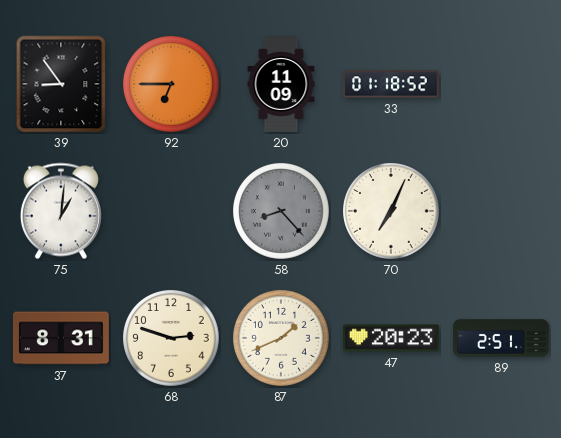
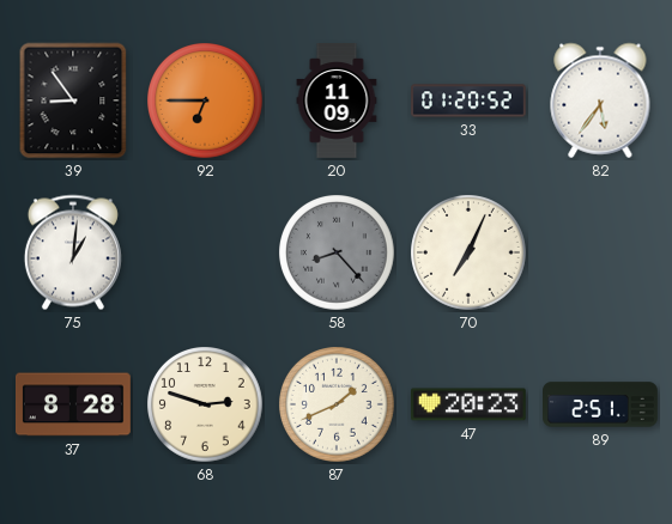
33: 01:18 -> 01:20
82: none -> 5:36
37: 8:31 -> 8:28
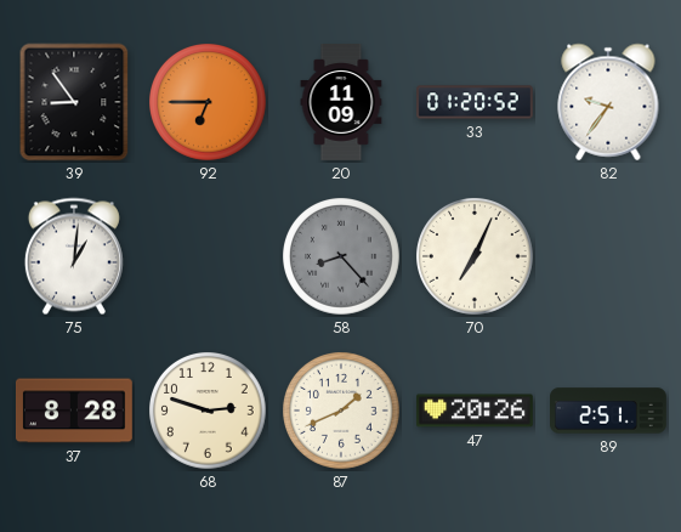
82: 5:36 -> 9:36
47: 20:23 -> 20:26
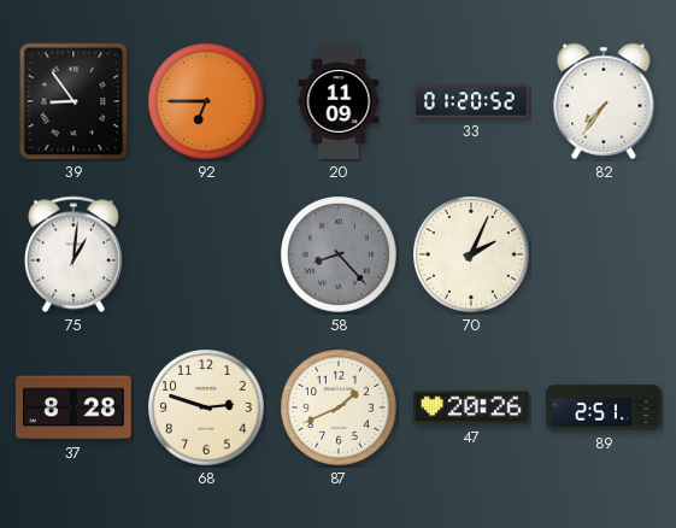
82: 9:36 -> 7:36
70: 7:04 -> 2:04
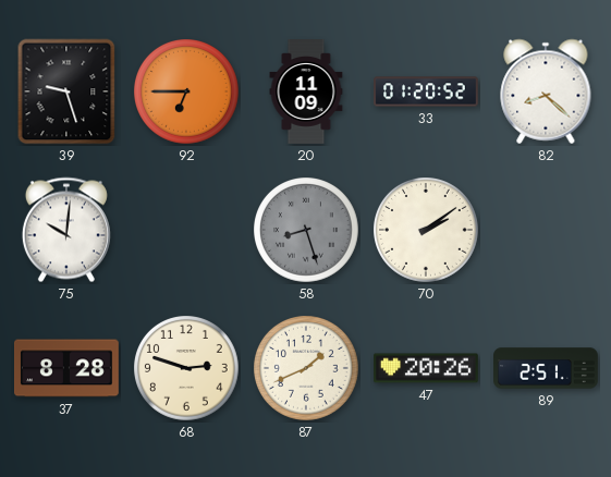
39: 8:54 -> 9:27
82: 7:36 -> 8:22
75: 1:01 -> 10:01
58: 8:23 -> 8:27
70: 2:04 -> 2:09
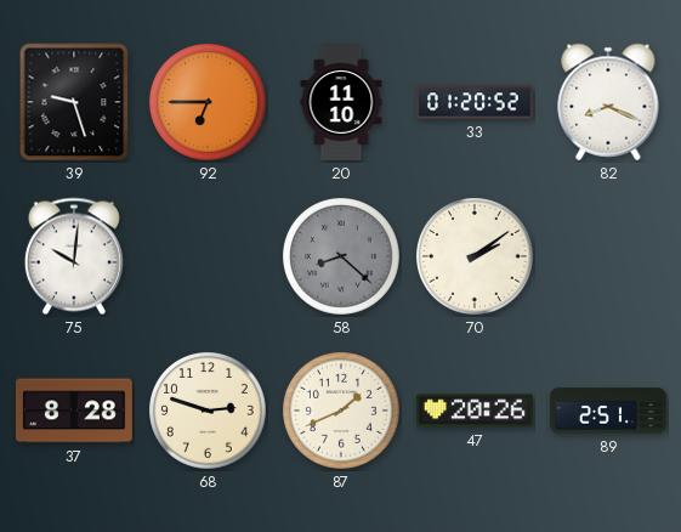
20: 11:09 -> 11:10
82: 8:22 -> 8:19
58: 8:27 -> 8:22
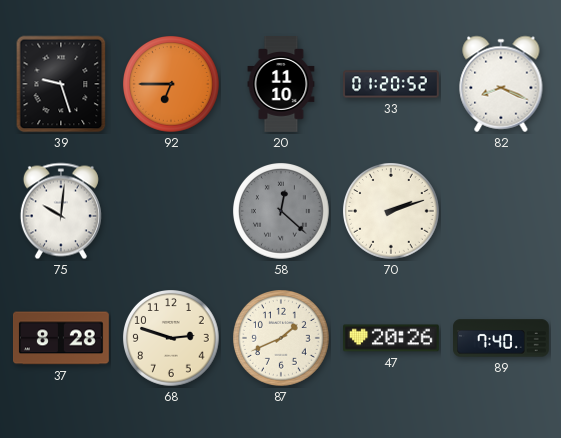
58: 8:22 -> 12:22
70: 2:09 -> 2:12
89: 2:51 -> 7:40
